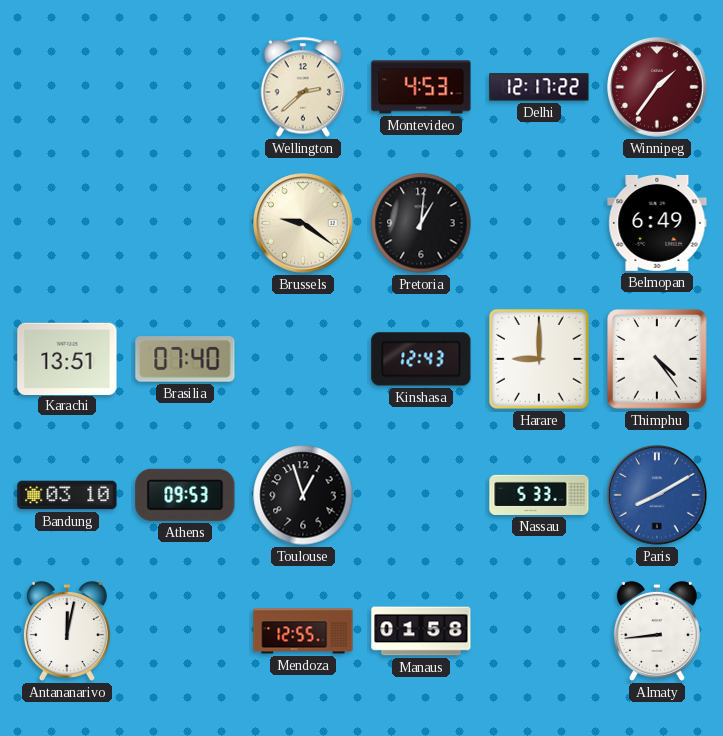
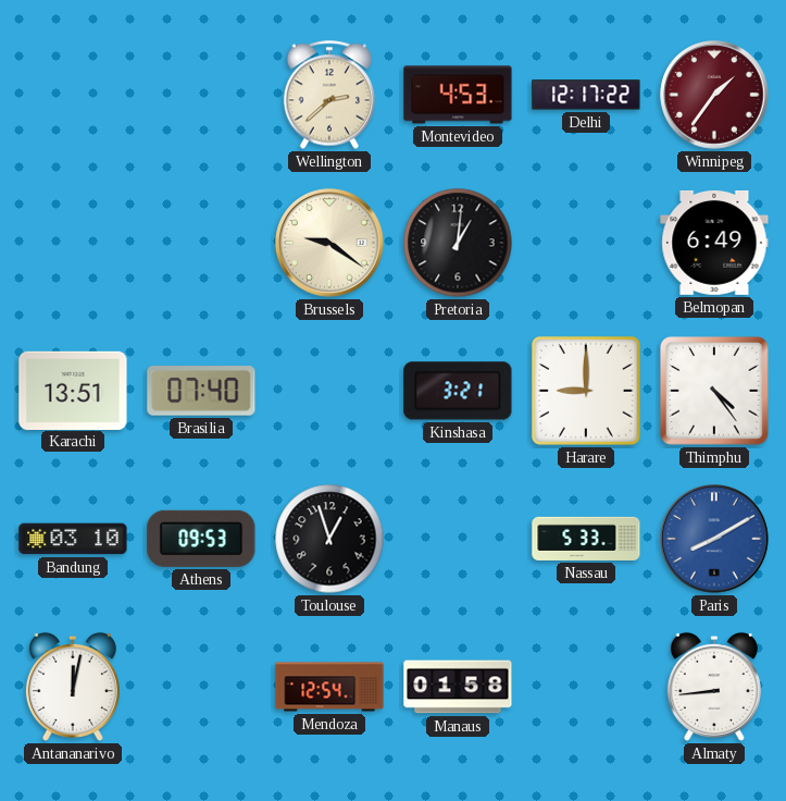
Kinshasa: 12:43 -> 3:21
Mendoza: 12:55 -> 12:54
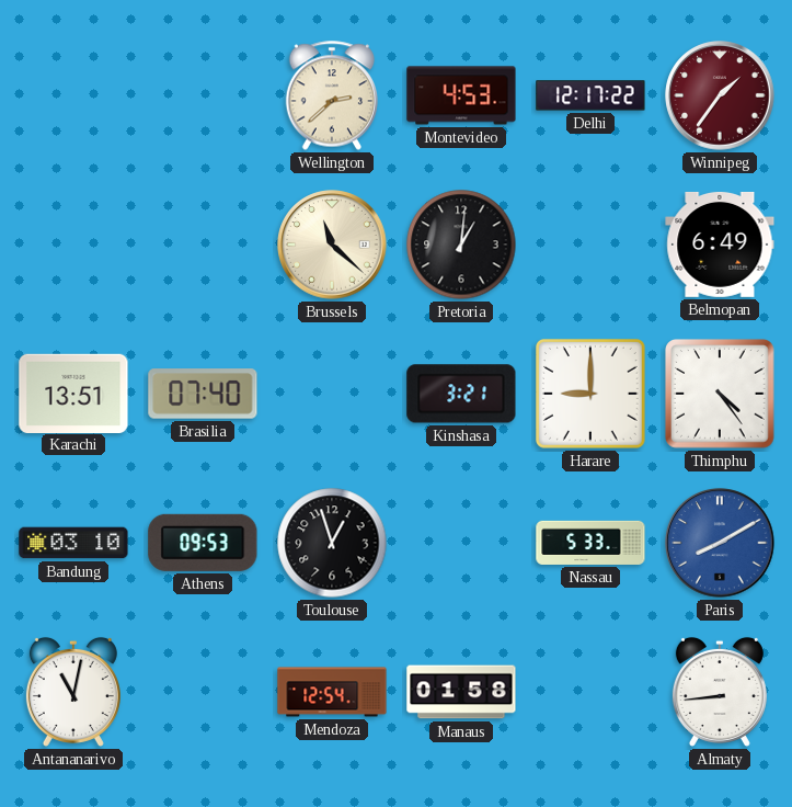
Brussels: 9:21 -> 11:22
Antananarivo: 12:02 -> 11:02
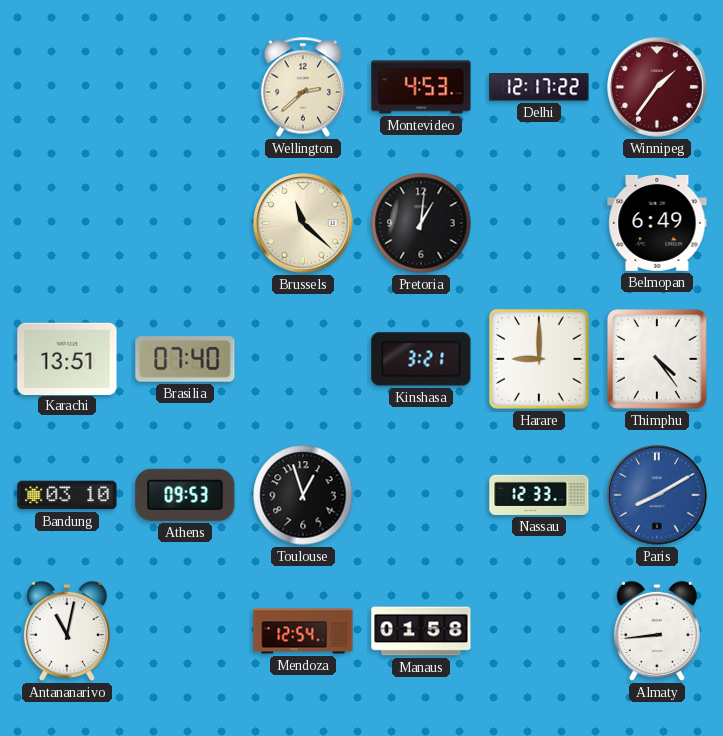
Nassau: 5:33 -> 12:33
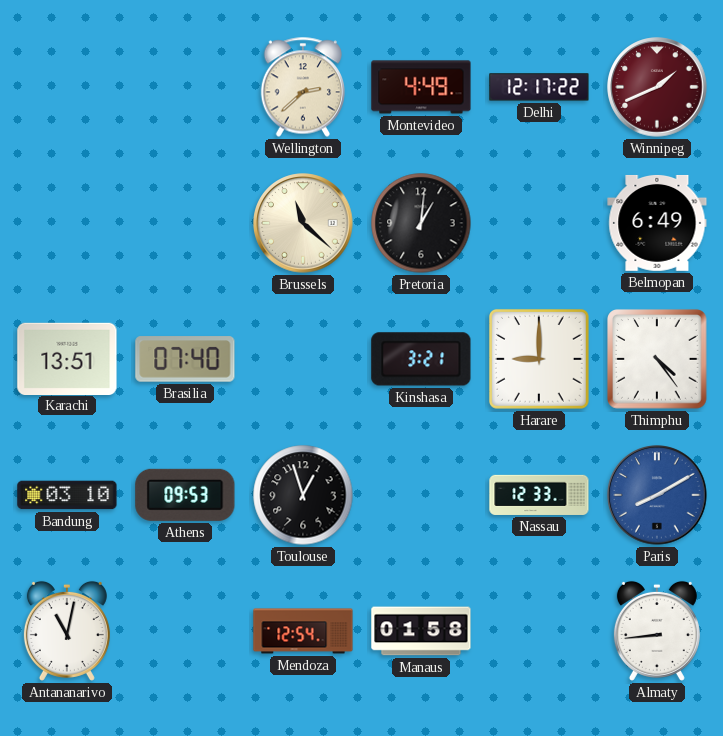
Montevideo: 4:53 -> 4:49
Winnipeg: 1:36 -> 1:41
